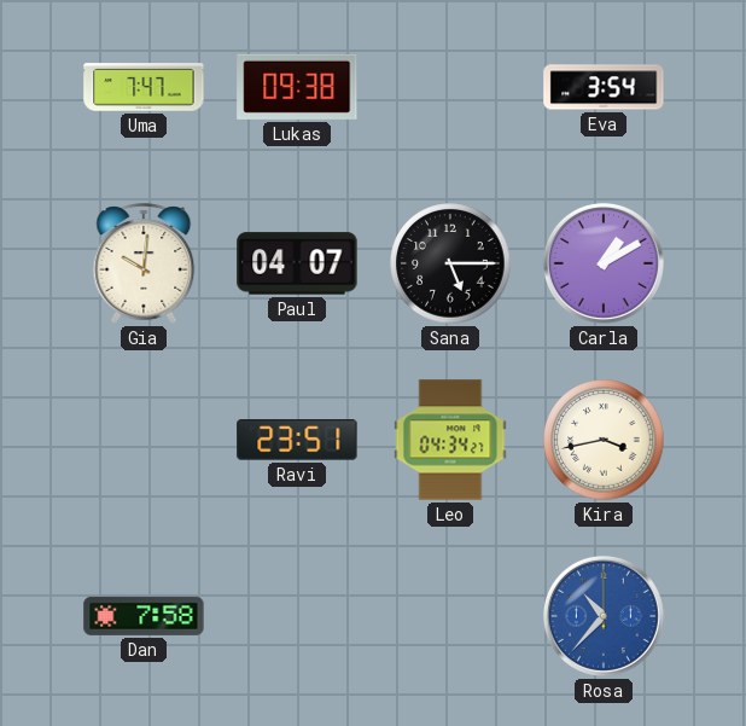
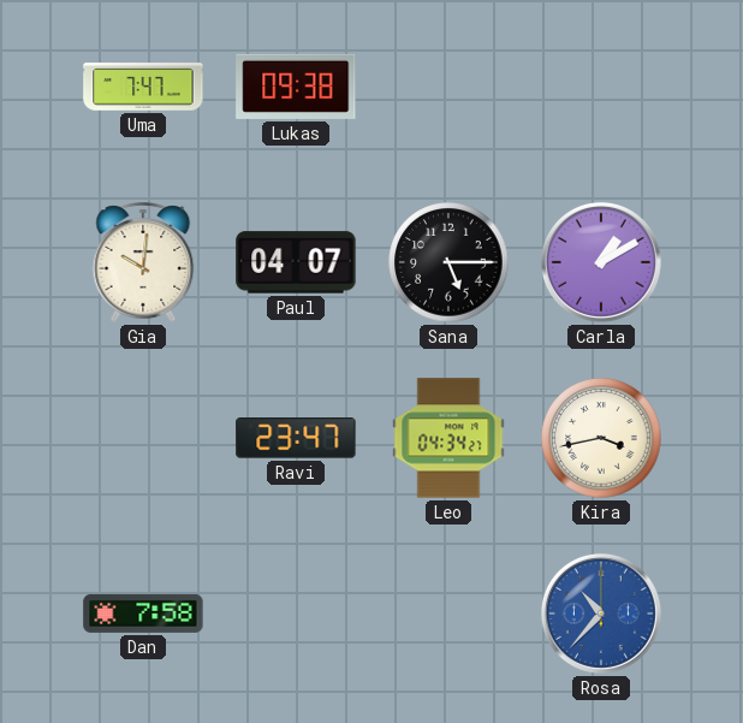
Eva: 3:54 -> none
Ravi: 23:51 -> 23:47
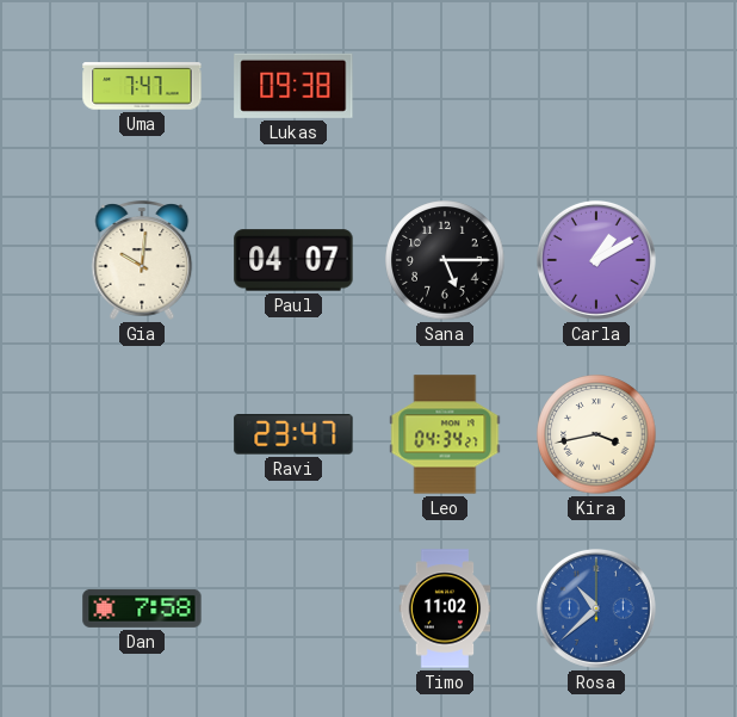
Timo: none -> 11:02
Rosa: 10:37 -> 10:38
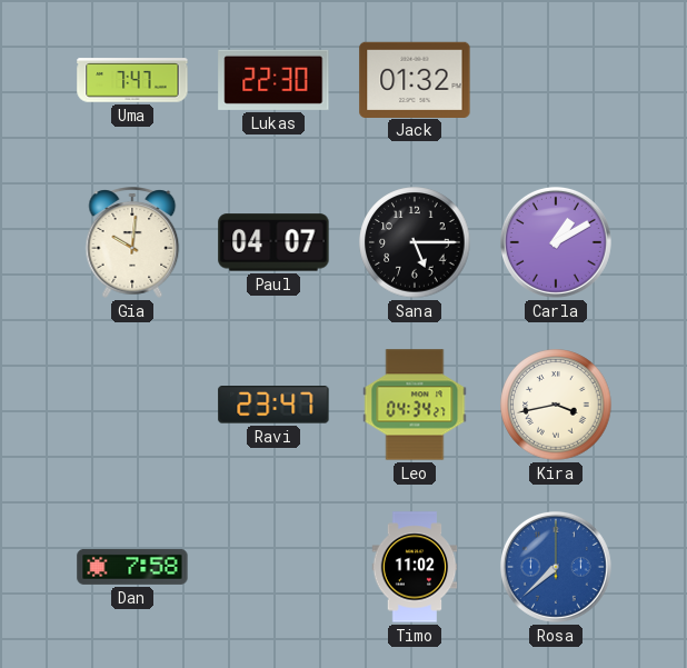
Lukas: 09:38 -> 22:30
Jack: none -> 01:32
Rosa: 10:38 -> 7:38
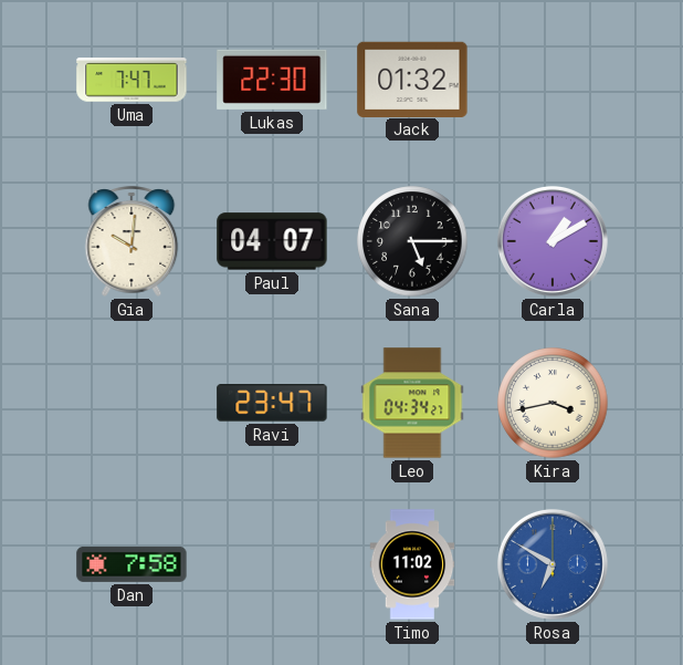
Rosa: 7:38 -> 6:50
